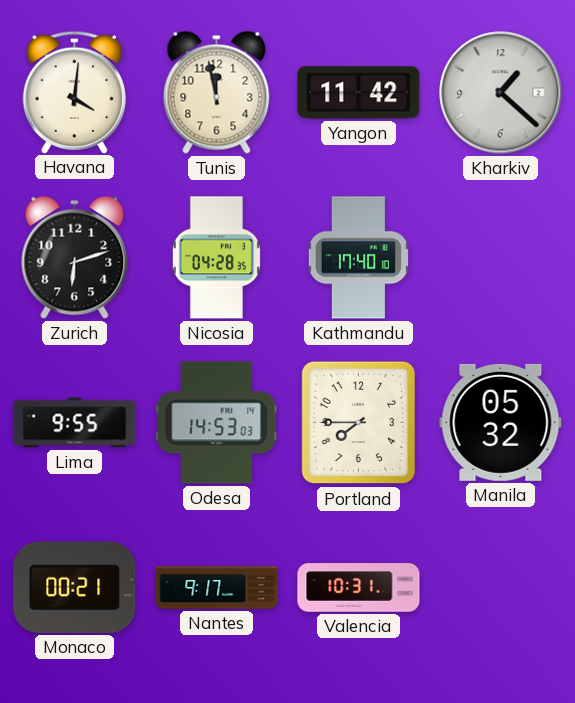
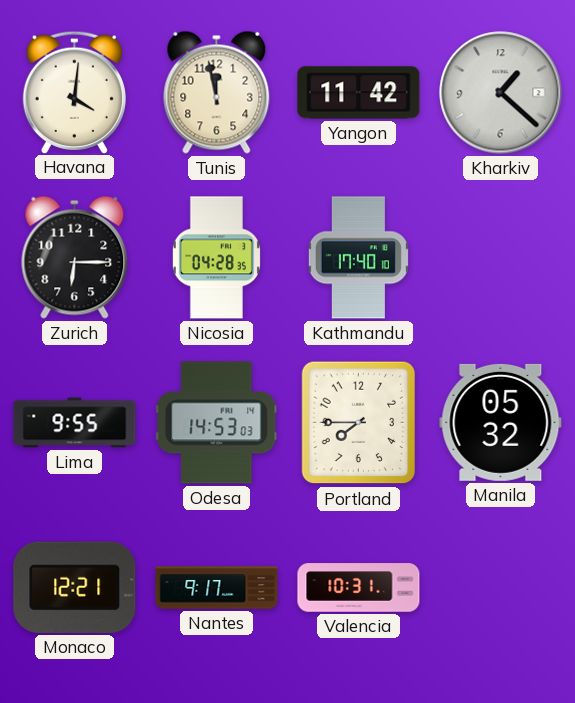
Zurich: 6:12 -> 6:15
Monaco: 00:21 -> 12:21
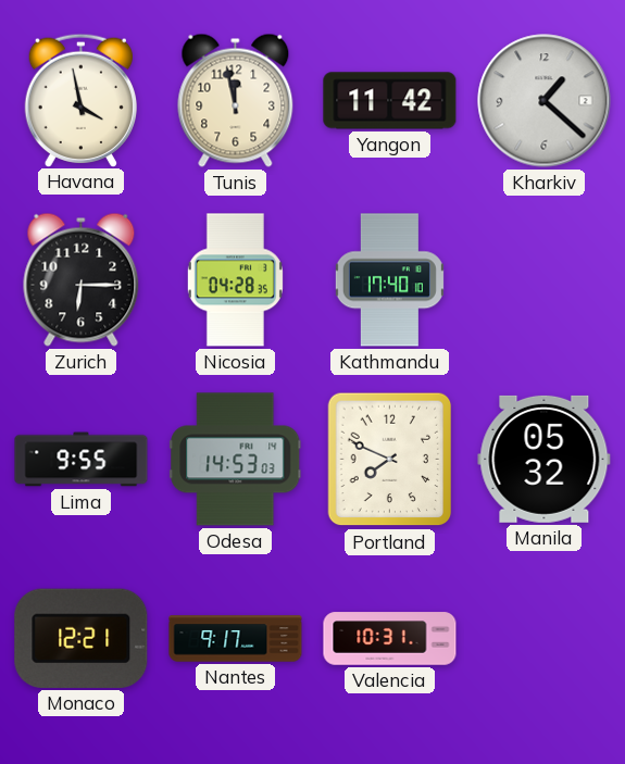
Havana: 4:01 -> 3:58
Portland: 7:45 -> 7:49
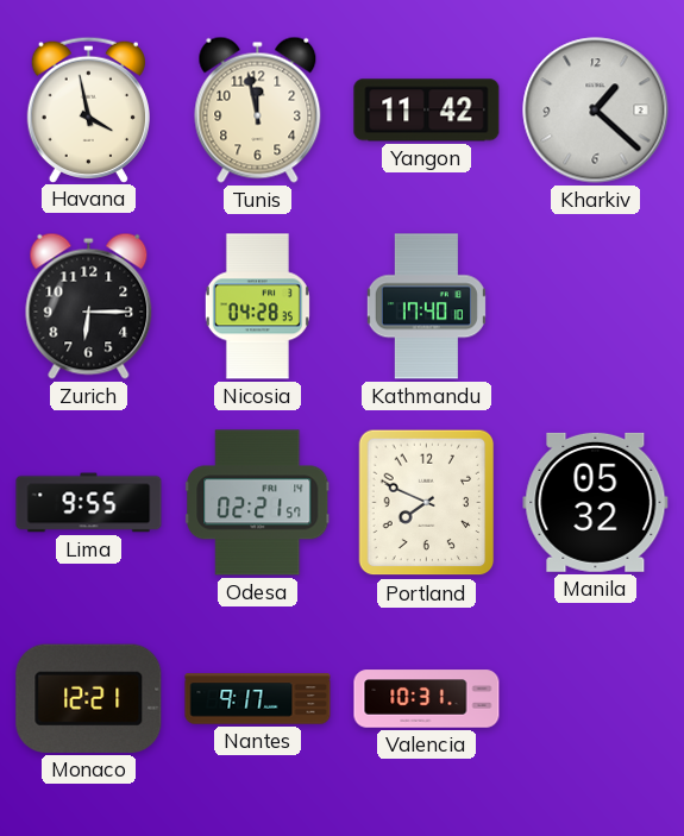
Odesa: 14:53 -> 02:21
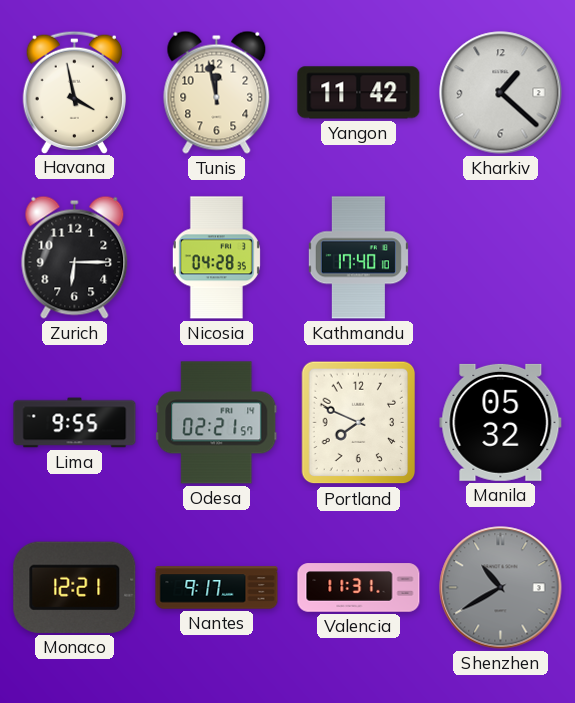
Valencia: 10:31 -> 11:31
Shenzhen: none -> 10:40
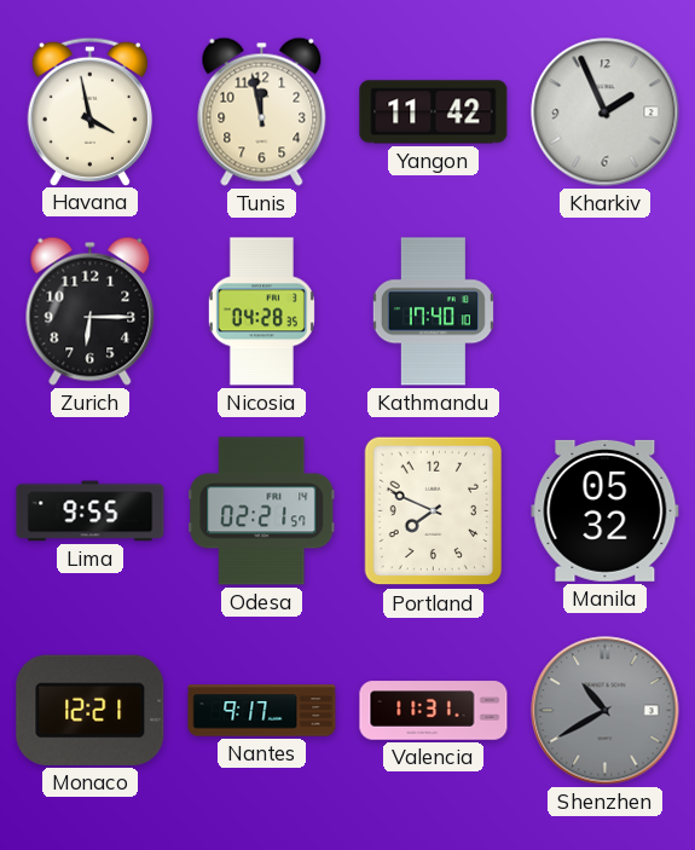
Kharkiv: 1:22 -> 1:56
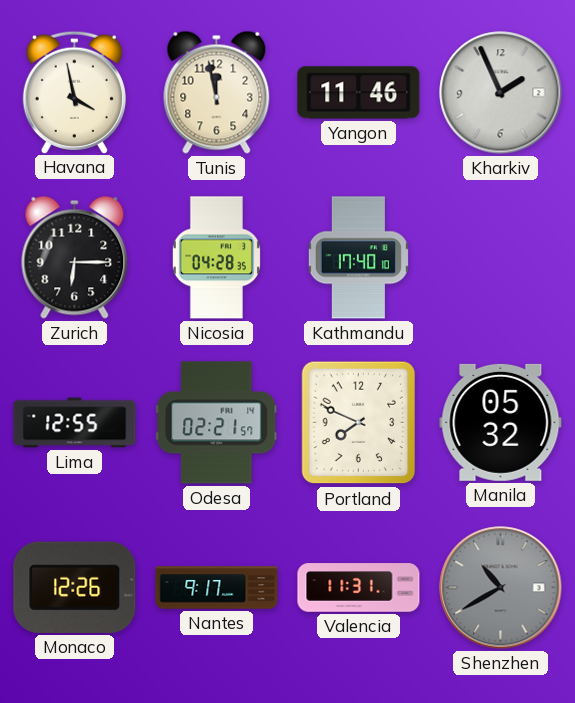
Yangon: 11:42 -> 11:46
Lima: 9:55 -> 12:55
Monaco: 12:21 -> 12:26
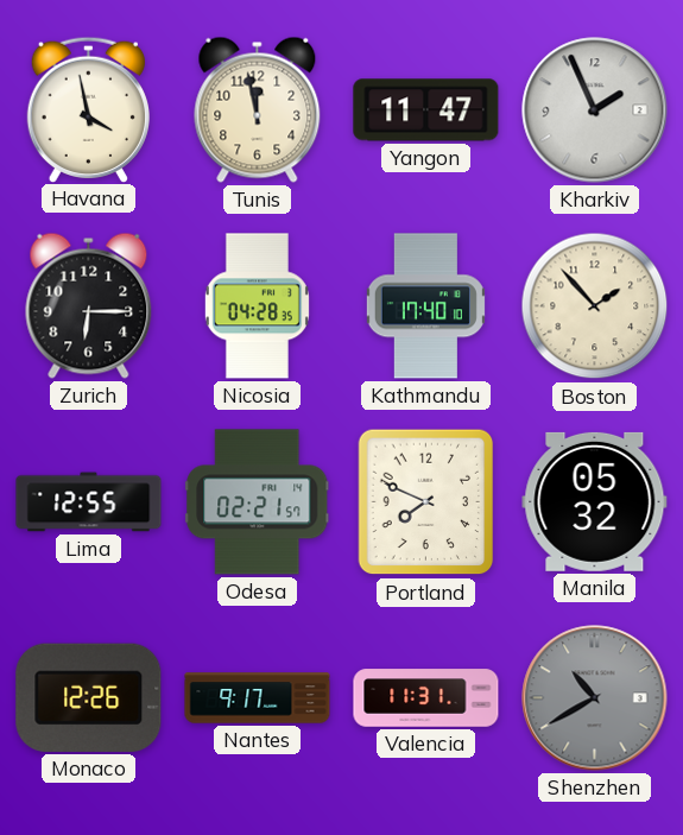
Yangon: 11:46 -> 11:47
Boston: none -> 1:53
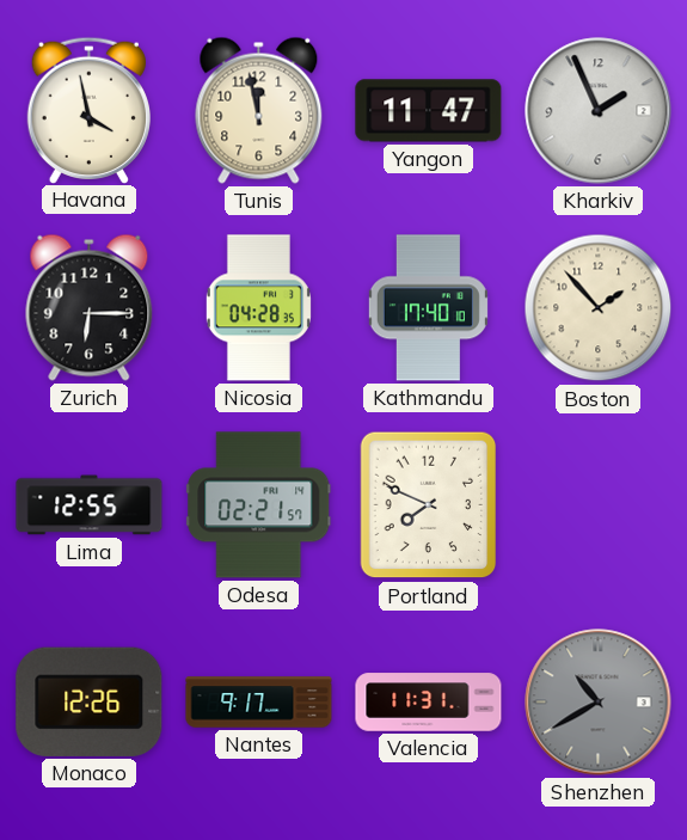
Manila: 05:32 -> none
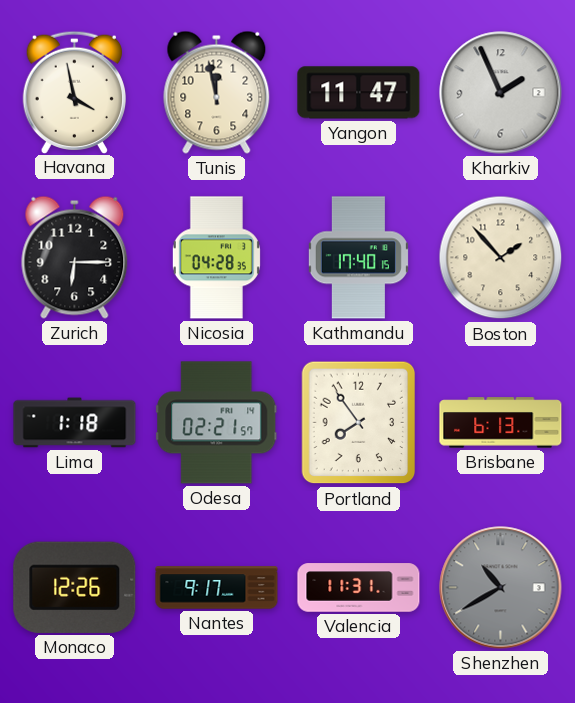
Kathmandu: 17:40:10 -> 17:40:15
Lima: 12:55 -> 1:18
Portland: 7:49 -> 7:54
Brisbane: none -> 6:13
